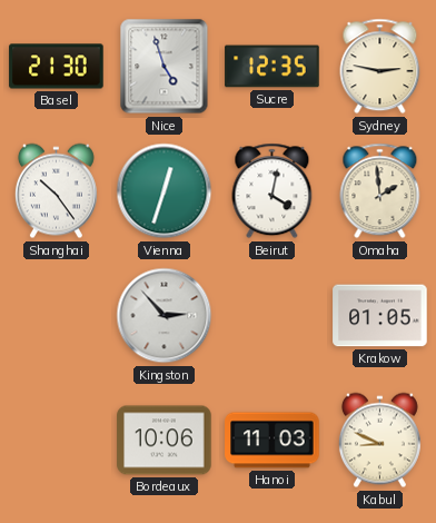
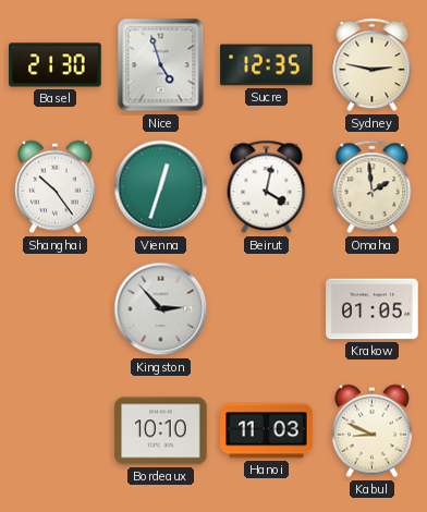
Bordeaux: 10:06 -> 10:10
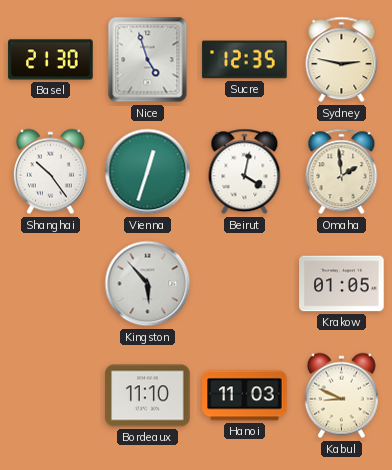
Kingston: 2:53 -> 5:53
Bordeaux: 10:10 -> 11:10
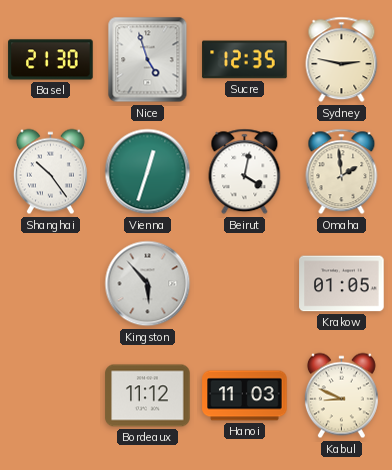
Bordeaux: 11:10 -> 11:12
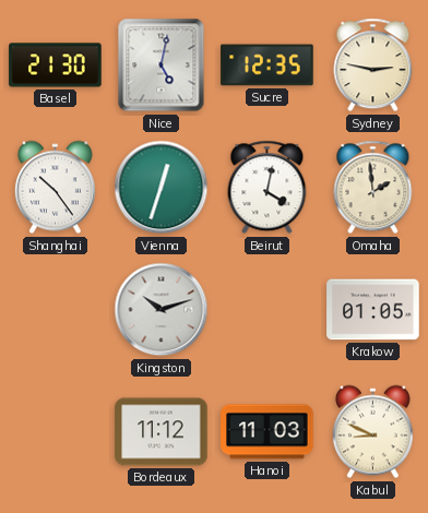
Nice: 4:57 -> 5:02
Kingston: 5:53 -> 10:12
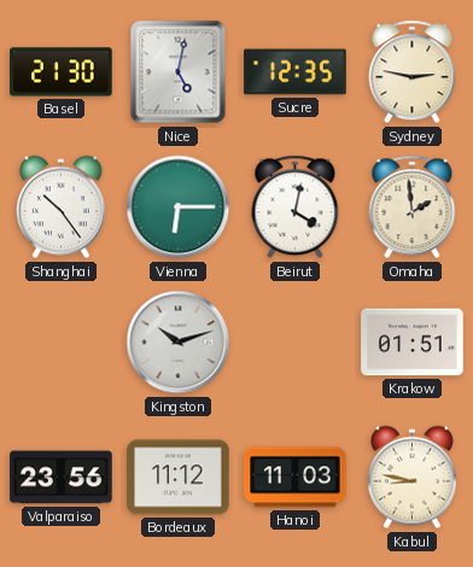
Vienna: 12:33 -> 6:15
Krakow: 01:05 -> 01:51
Valparaiso: none -> 23:56
Kabul: 8:49 -> 8:47
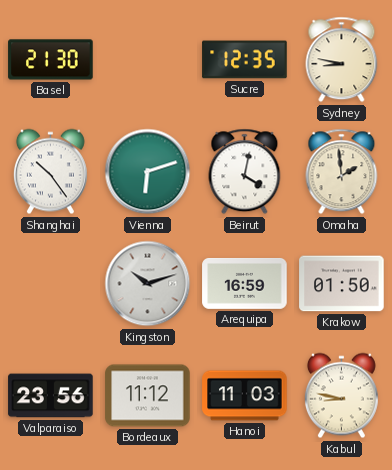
Nice: 5:02 -> none
Sydney: 2:47 -> 8:47
Vienna: 6:15 -> 6:12
Arequipa: none -> 16:59
Krakow: 01:51 -> 01:50
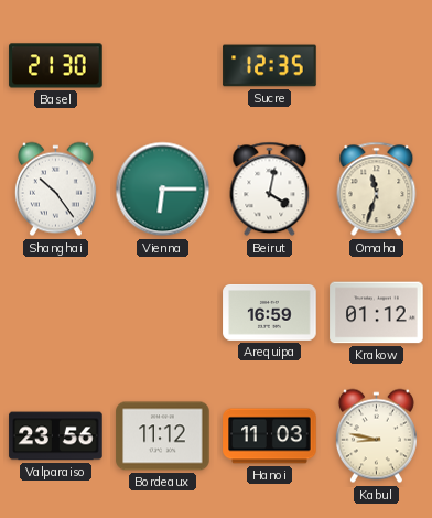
Sydney: 8:47 -> none
Vienna: 6:12 -> 6:15
Omaha: 1:59 -> 11:33
Kingston: 10:12 -> none
Krakow: 01:50 -> 01:12
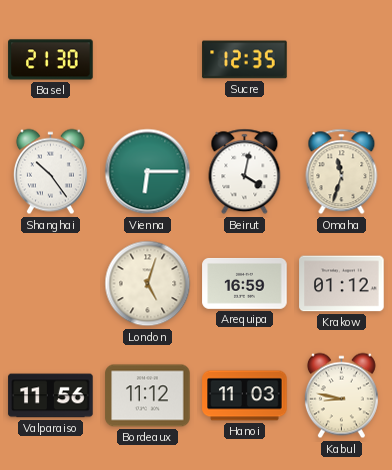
London: none -> 5:03
Valparaiso: 23:56 -> 11:56
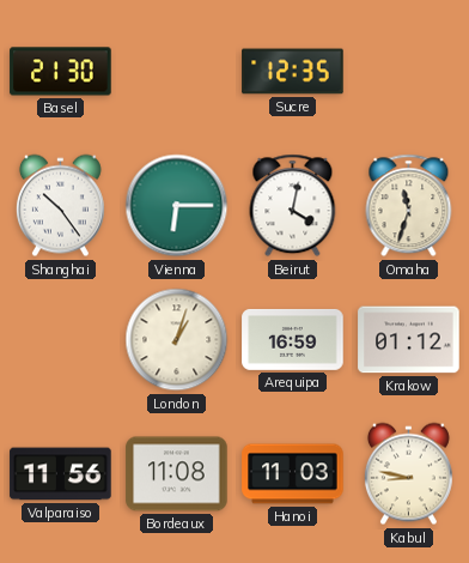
London: 5:03 -> 1:03
Bordeaux: 11:12 -> 11:08
